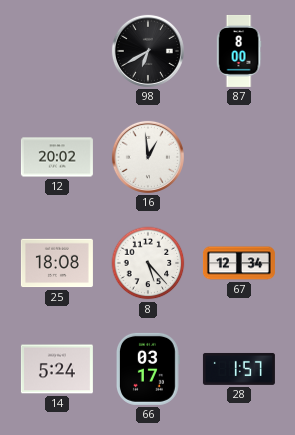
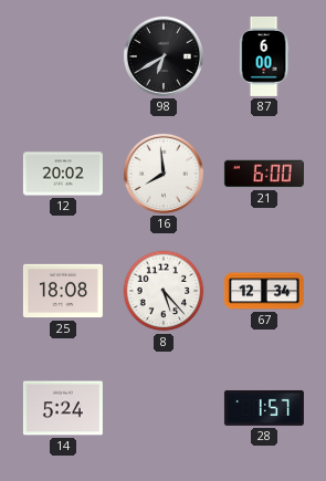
87: 8:00 -> 6:00
16: 12:59 -> 7:59
21: none -> 6:00
66: 03:17 -> none
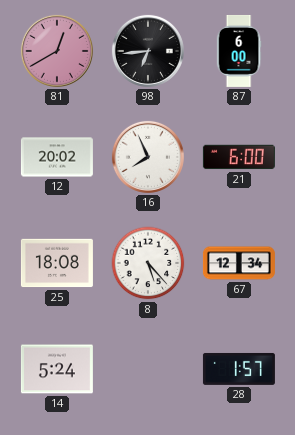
81: none -> 12:40
98: 6:40 -> 6:44
16: 7:59 -> 7:56
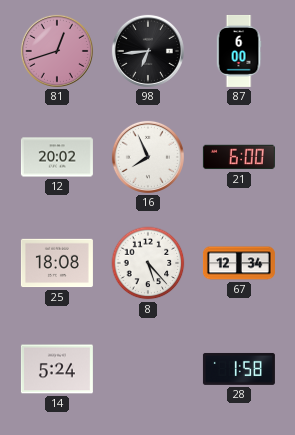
81: 12:40 -> 12:42
28: 1:57 -> 1:58
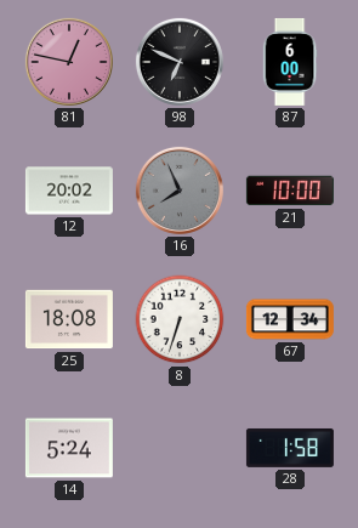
81: 12:42 -> 12:47
98: 6:44 -> 6:49
16 dial: white -> grey
21: 6:00 -> 10:00
8: 5:23 -> 6:33
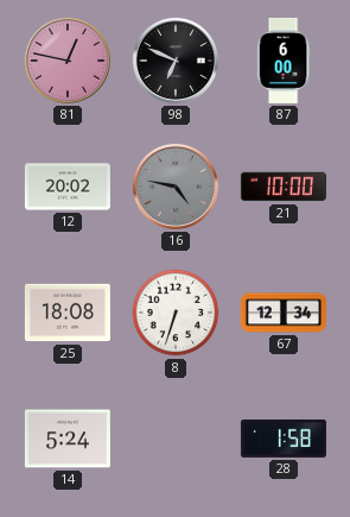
16: 7:56 -> 4:47
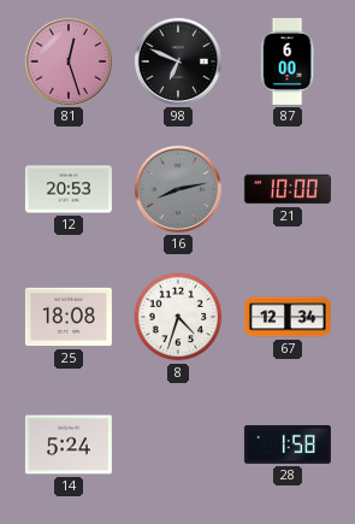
81: 12:47 -> 12:27
12: 20:02 -> 20:53
16: 4:47 -> 8:13
8: 6:33 -> 4:33
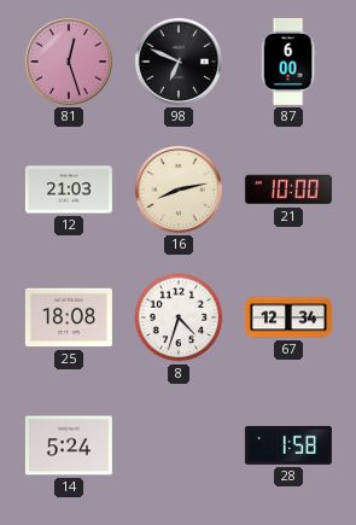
12: 20:53 -> 21:03
16 dial: grey -> cream
